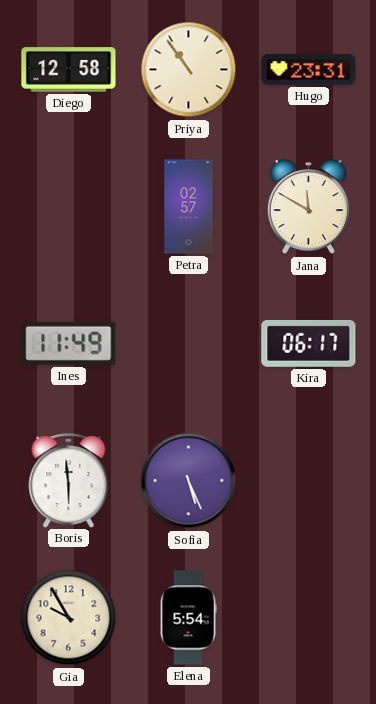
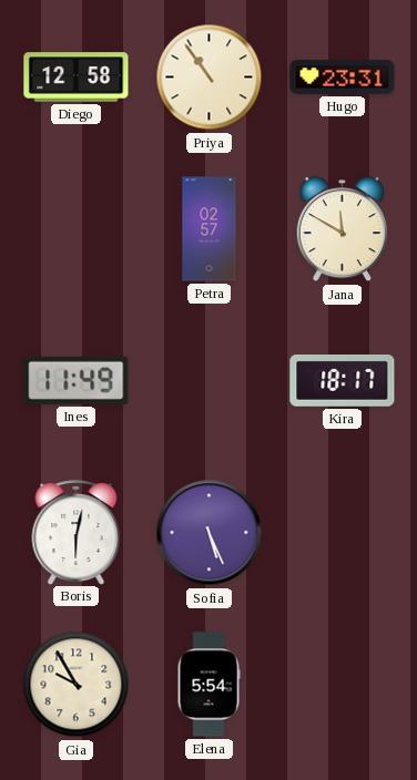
Kira: 06:17 -> 18:17
Boris: 5:59 -> 6:02
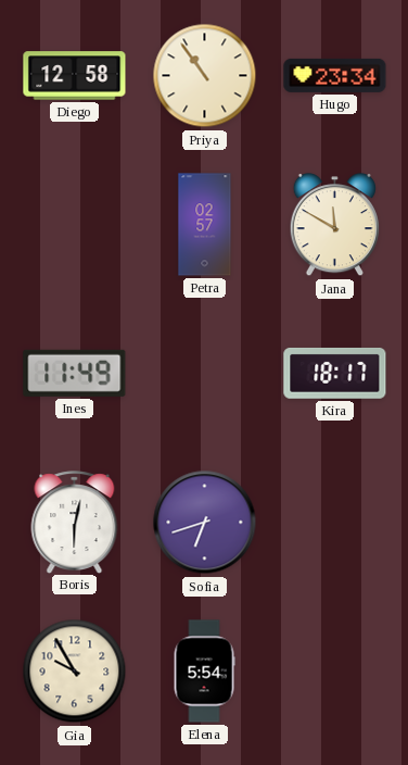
Hugo: 23:31 -> 23:34
Sofia: 5:26 -> 6:42
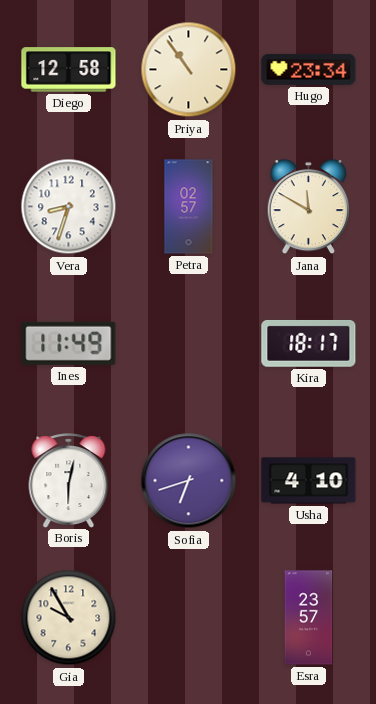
Vera: none -> 8:33
Usha: none -> 4:10
Elena: 5:54 -> none
Esra: none -> 23:57
